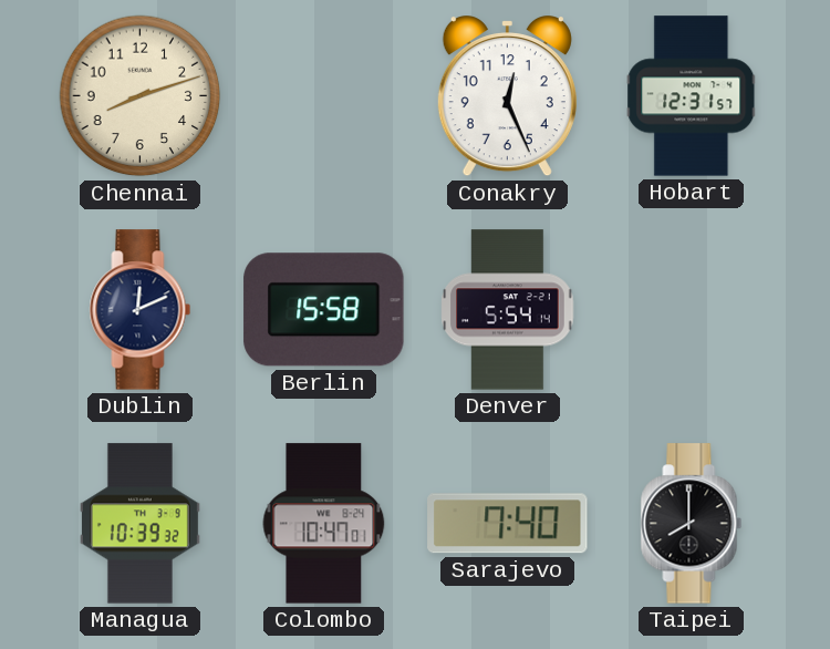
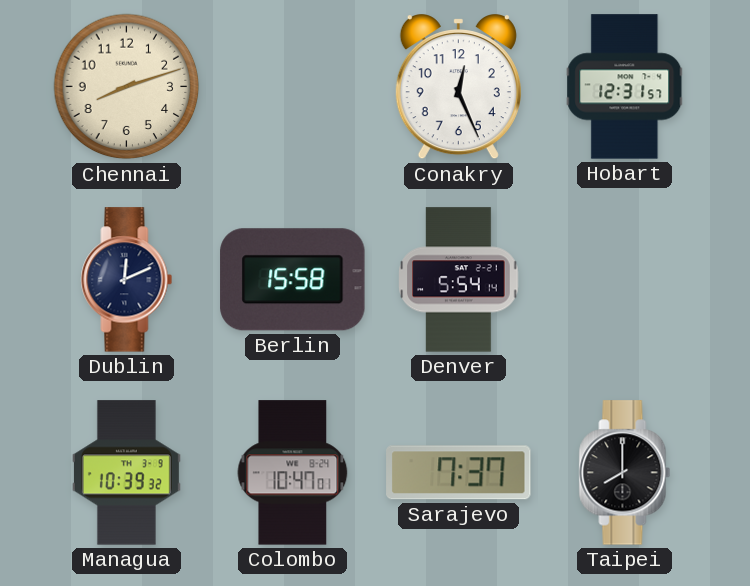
Sarajevo: 7:40 -> 7:37
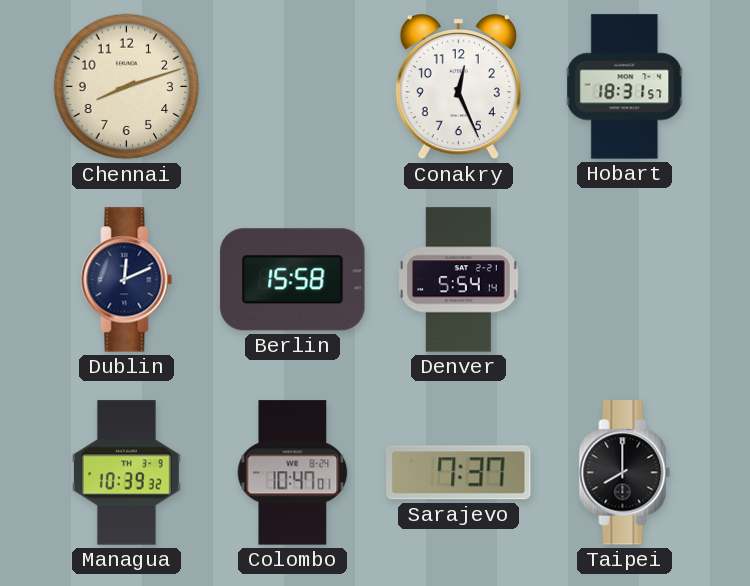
Hobart: 12:31 -> 18:31
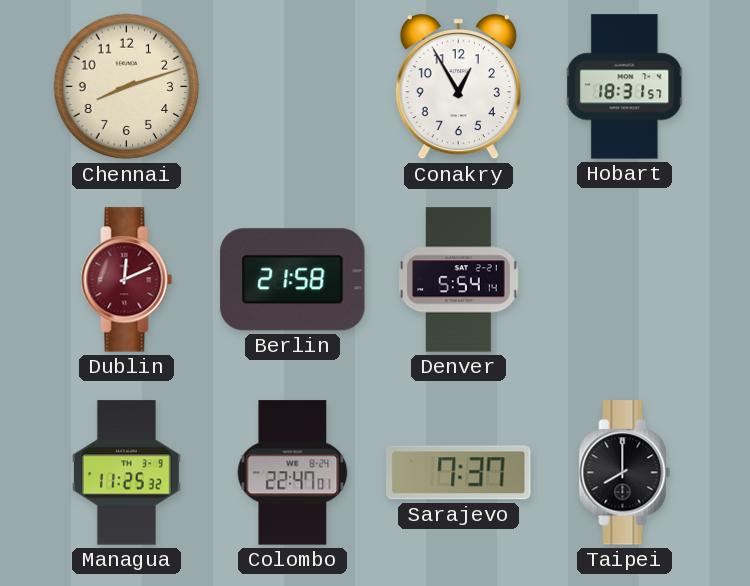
Conakry: 12:26 -> 12:55
Dublin dial: navy -> burgundy
Berlin: 15:58 -> 21:58
Managua: 10:39 -> 11:25
Colombo: 10:47 -> 22:47
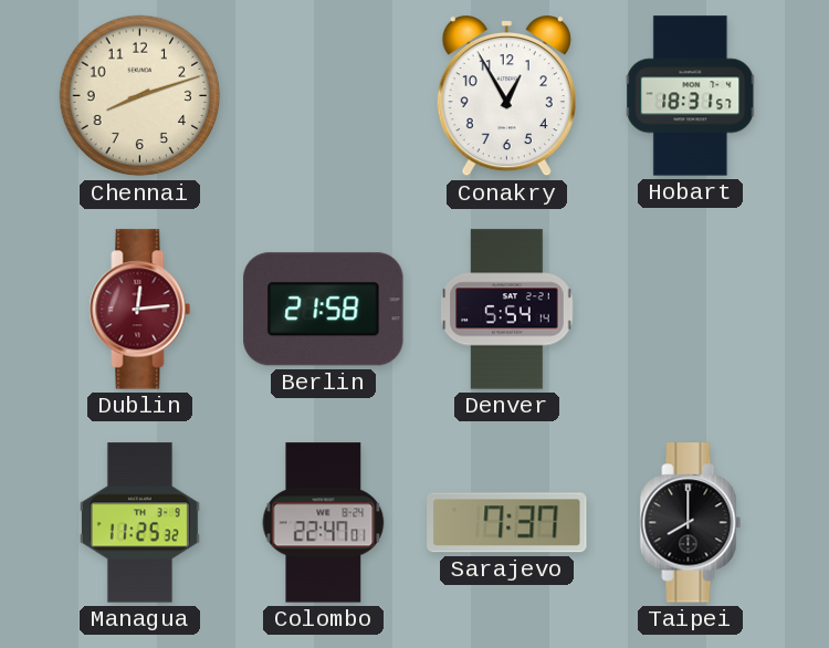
Dublin: 12:11 -> 12:14
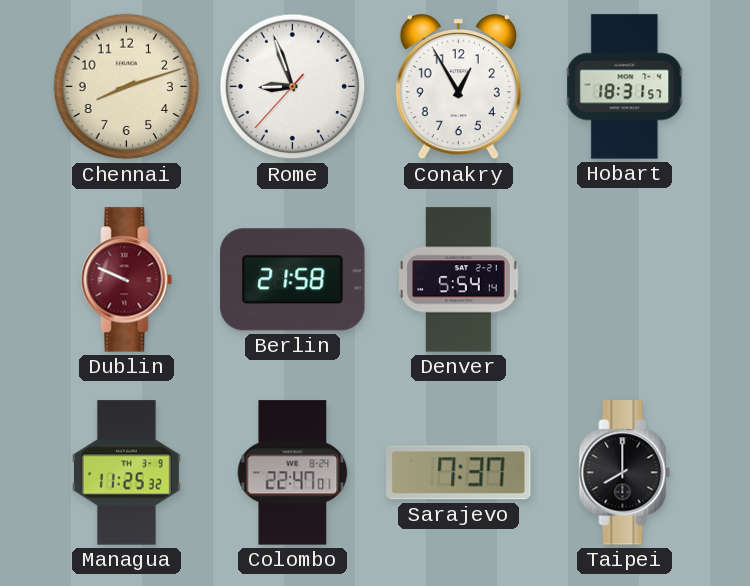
Rome: none -> 8:56
Dublin: 12:14 -> 9:49
